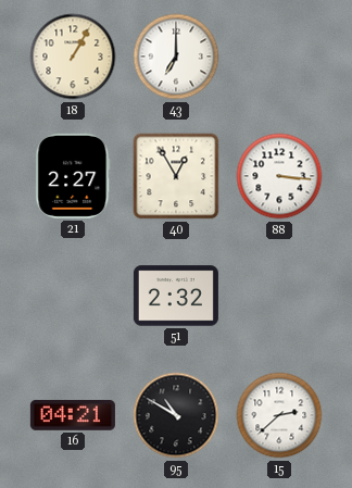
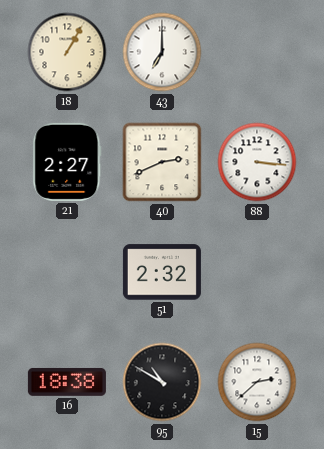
40: 12:55 -> 2:41
16: 04:21 -> 18:38
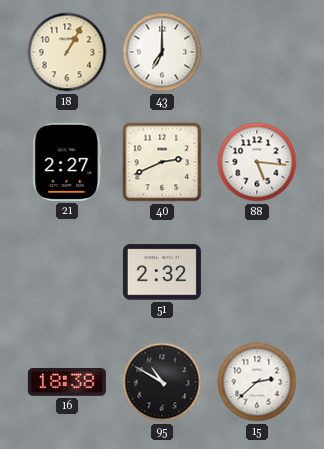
88: 3:16 -> 5:16
